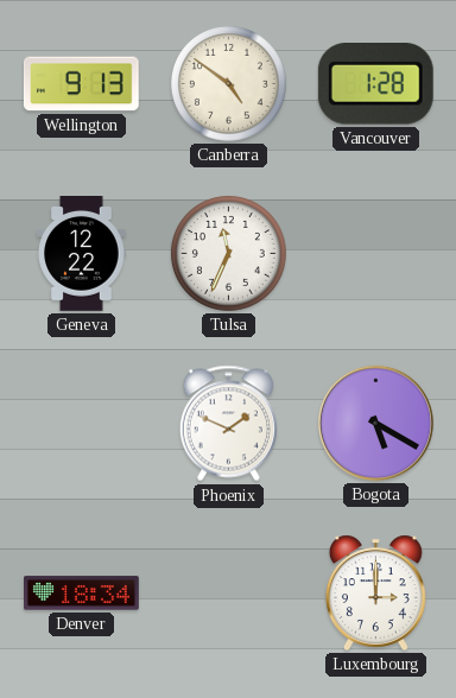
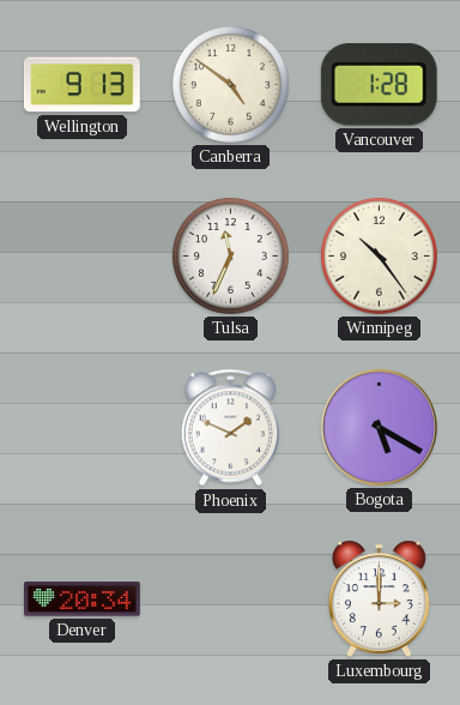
Geneva: 12:22 -> none
Winnipeg: none -> 10:24
Denver: 18:34 -> 20:34
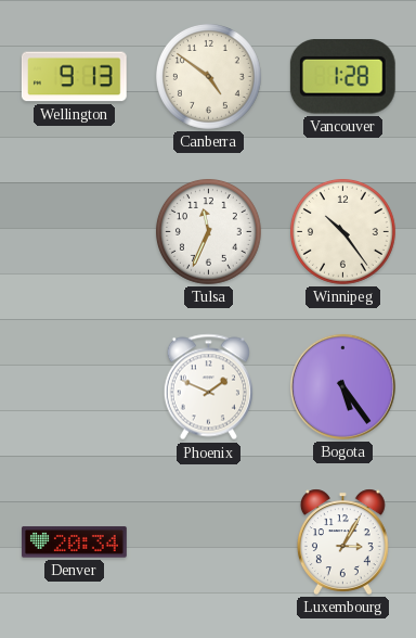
Bogota: 5:20 -> 5:24
Luxembourg: 3:00 -> 3:05
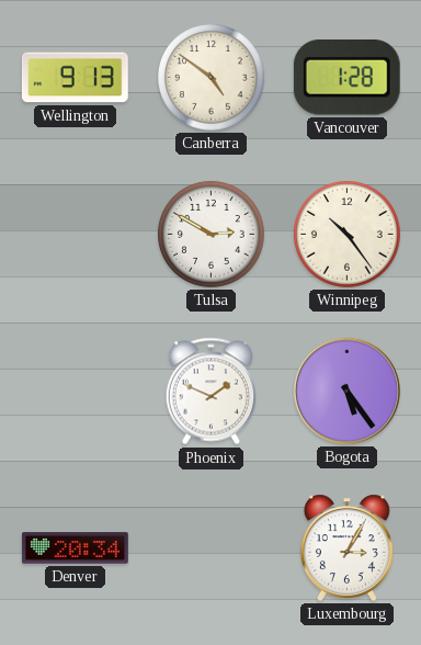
Tulsa: 11:34 -> 2:50
